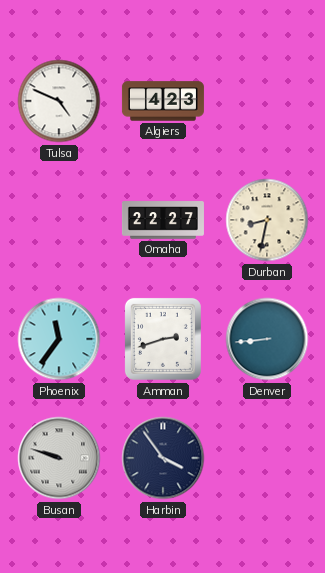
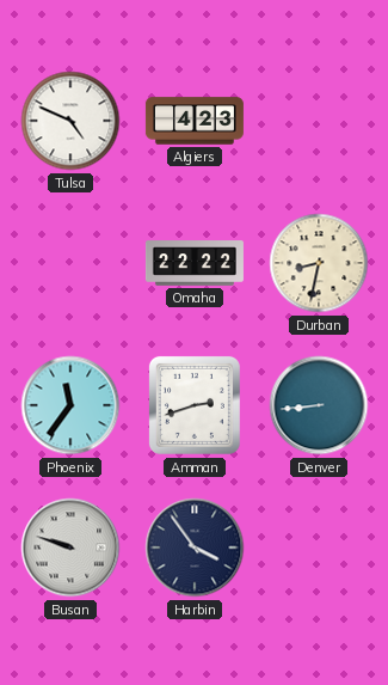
Omaha: 22:27 -> 22:22
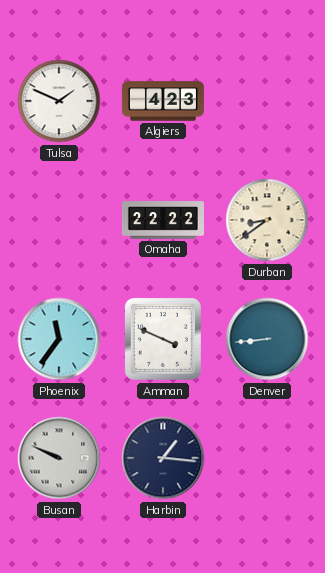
Tulsa: 4:49 -> 1:49
Durban: 8:32 -> 8:39
Amman: 2:42 -> 3:49
Busan: 9:48 -> 9:49
Harbin: 3:54 -> 1:16
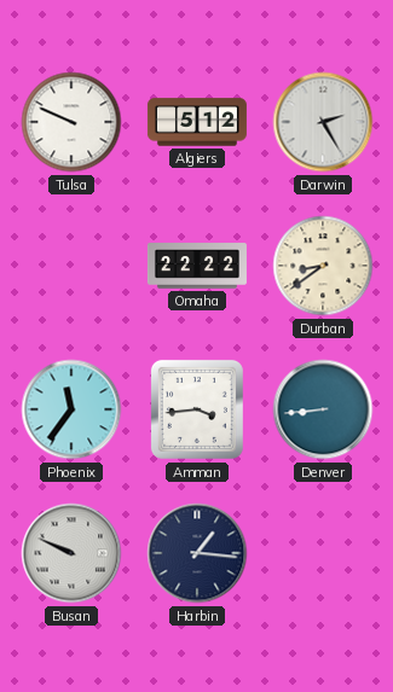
Tulsa: 1:49 -> 9:49
Algiers: 4:23 -> 5:12
Darwin: none -> 2:25
Amman: 3:49 -> 3:44
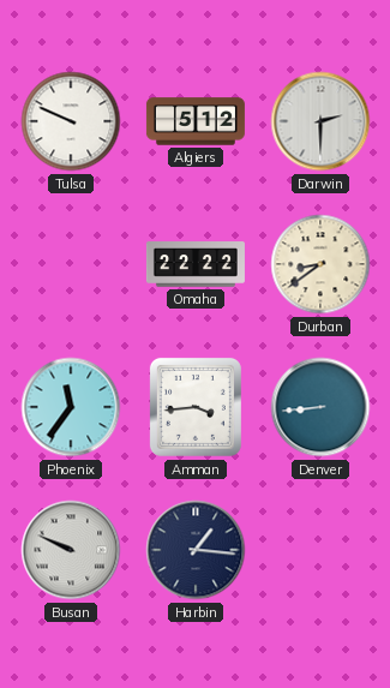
Darwin: 2:25 -> 2:30
